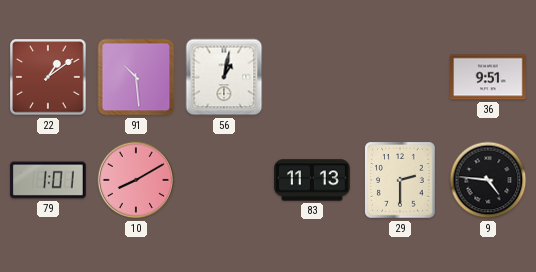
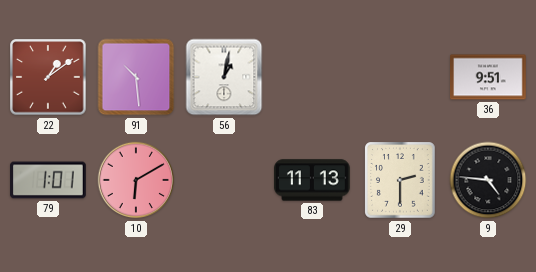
10: 8:10 -> 6:10
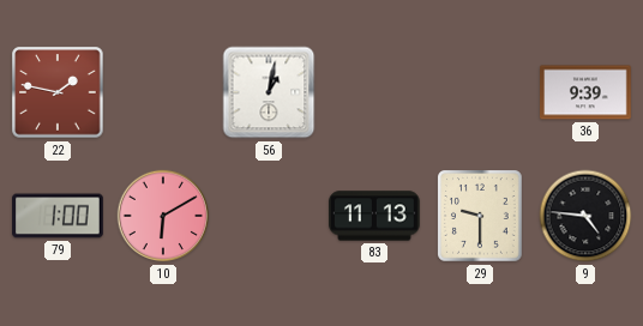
22: 1:09 -> 1:47
91: 10:29 -> none
36: 9:51 -> 9:39
79: 1:01 -> 1:00
29: 2:30 -> 9:30
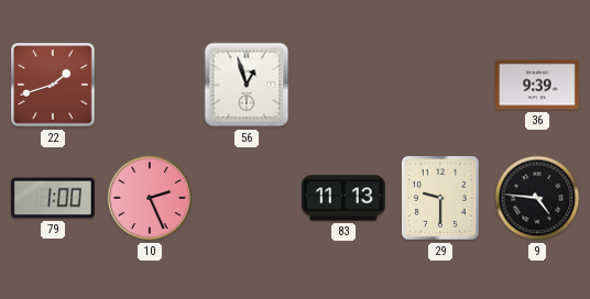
22: 1:47 -> 1:42
56: 1:02 -> 12:57
10: 6:10 -> 2:26
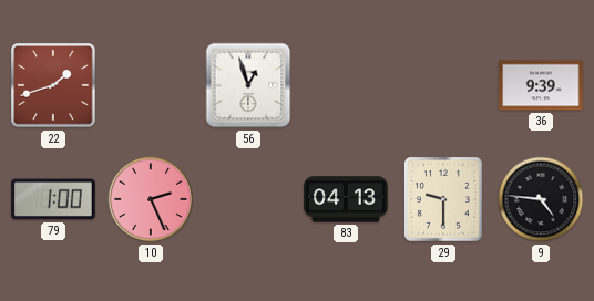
83: 11:13 -> 04:13
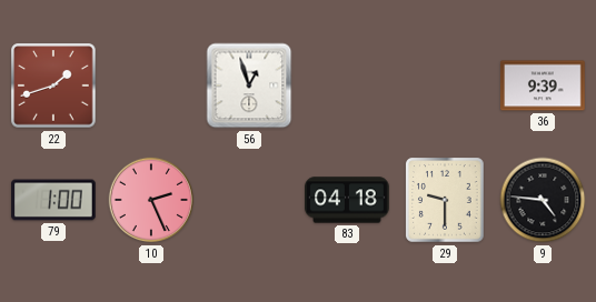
83: 04:13 -> 04:18
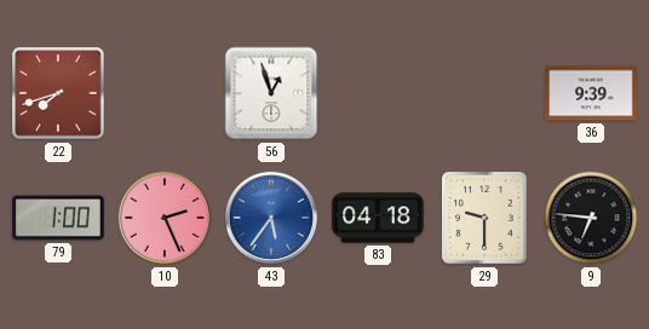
22: 1:42 -> 7:42
43: none -> 5:36
9: 4:46 -> 6:46
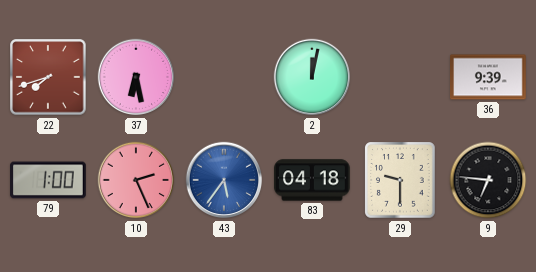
37: none -> 6:28
56: 12:57 -> none
2: none -> 12:02
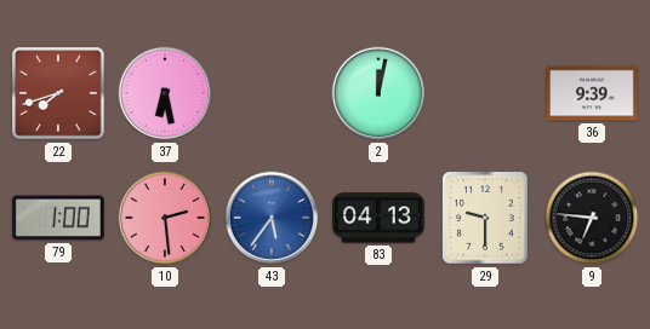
10: 2:26 -> 2:29
83: 04:18 -> 04:13
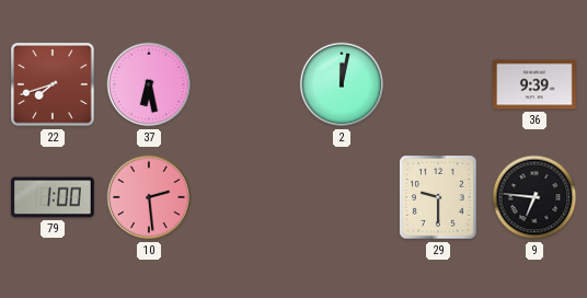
43: 5:36 -> none
83: 04:13 -> none
